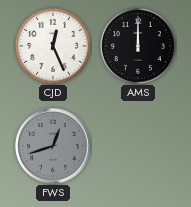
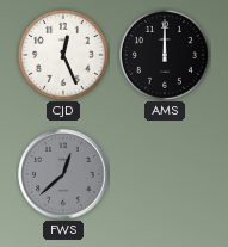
FWS: 12:42 -> 12:38
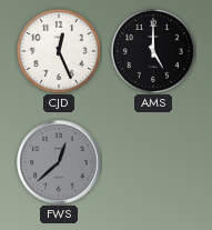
AMS: 12:00 -> 5:00
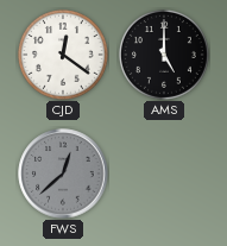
CJD: 12:26 -> 12:21
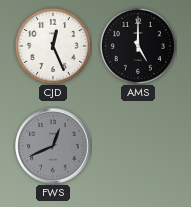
CJD: 12:21 -> 12:26
FWS: 12:38 -> 12:41
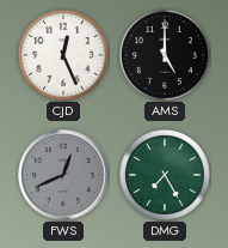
DMG: none -> 7:25
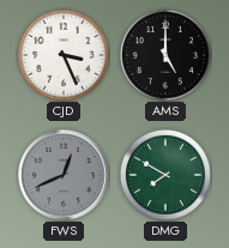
CJD: 12:26 -> 3:26
DMG: 7:25 -> 7:50
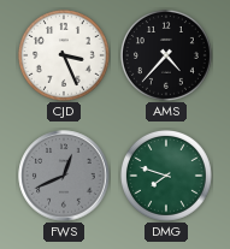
AMS: 5:00 -> 4:37
DMG: 7:50 -> 7:48
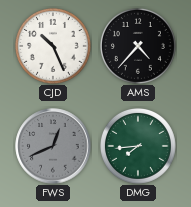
CJD: 3:26 -> 10:26
DMG: 7:48 -> 7:44
